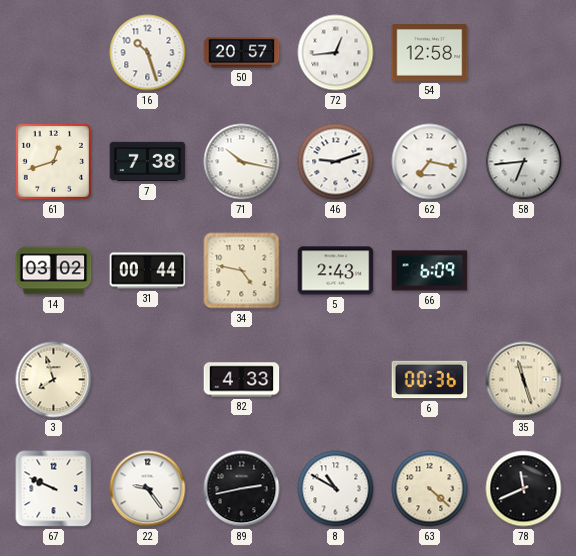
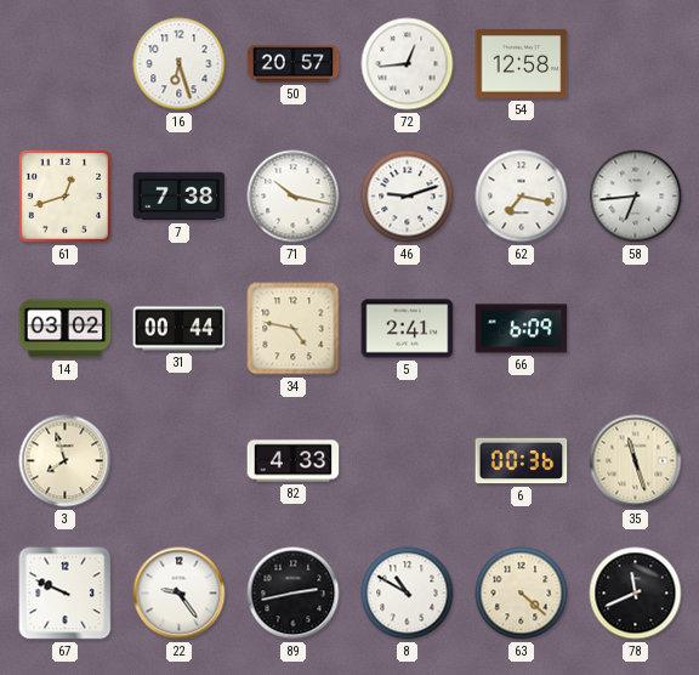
16: 10:27 -> 6:27
5: 2:43 -> 2:41
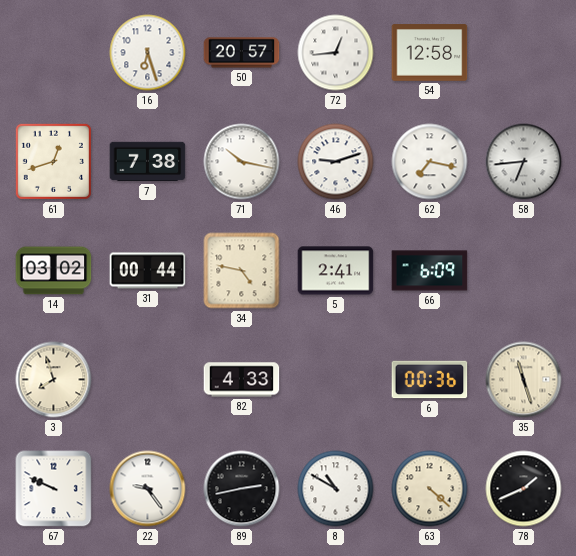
78: 11:41 -> 1:41
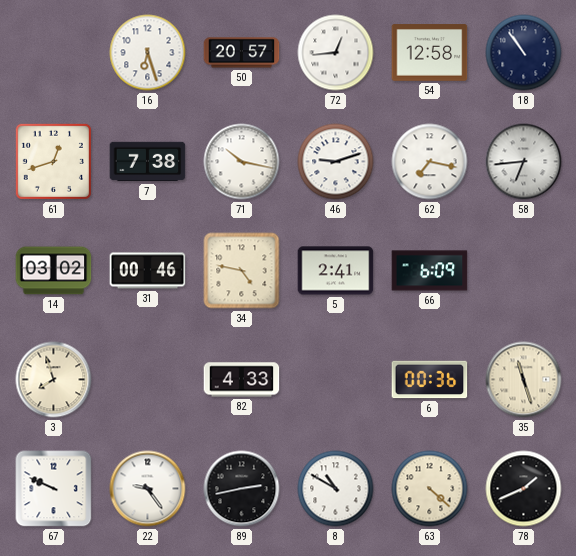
18: none -> 10:54
31: 00:44 -> 00:46
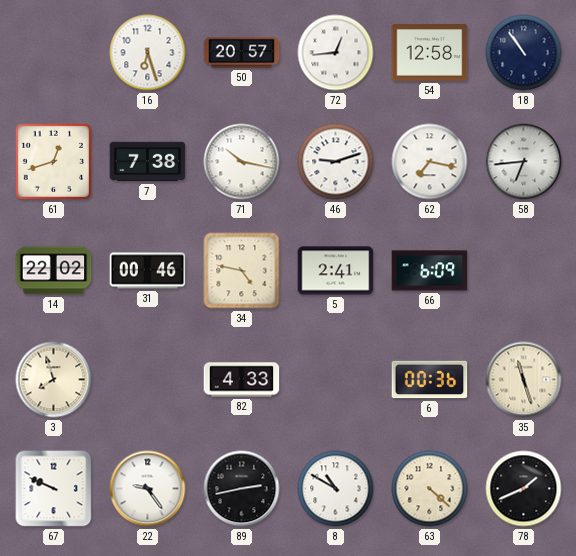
14: 03:02 -> 22:02
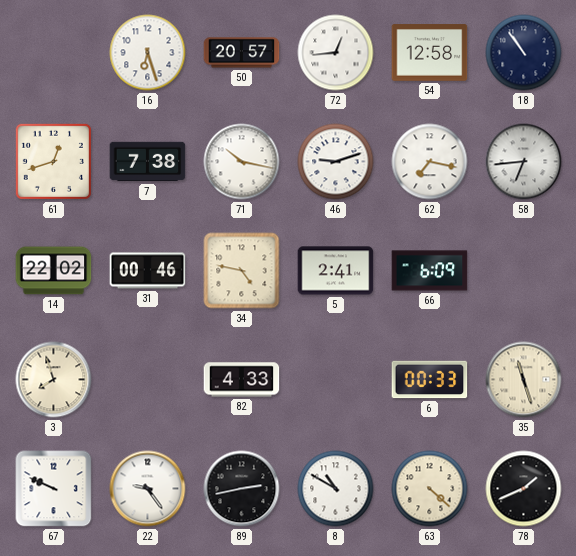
6: 00:36 -> 00:33
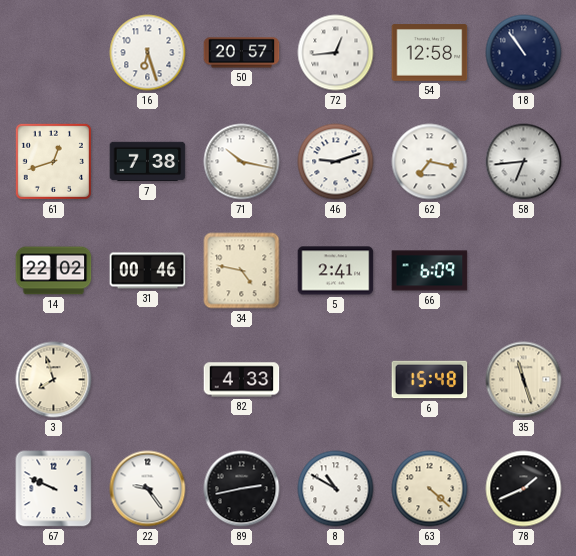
6: 00:33 -> 15:48
